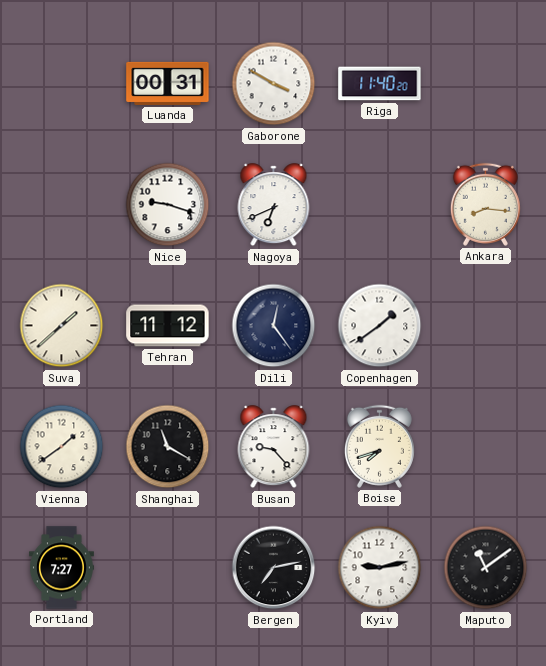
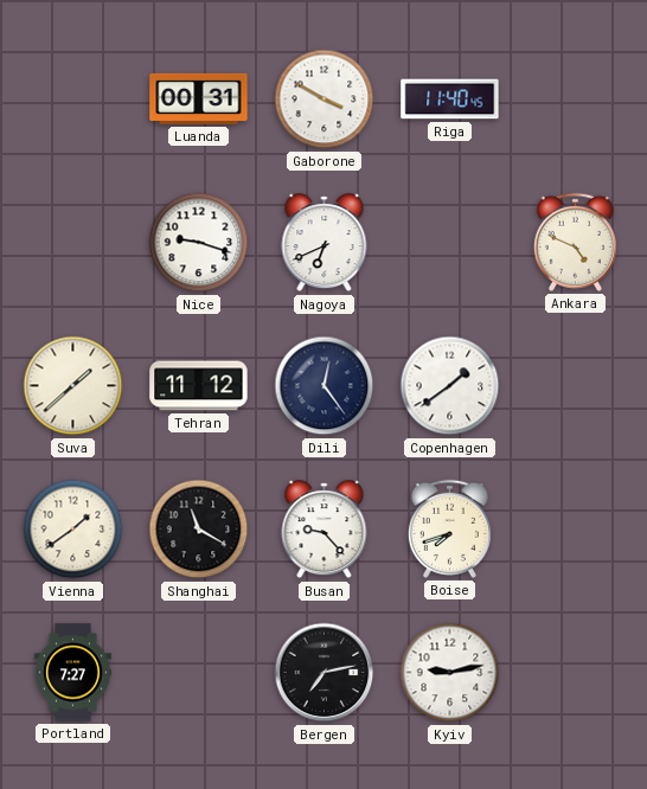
Riga: 11:40:20 -> 11:40:45
Ankara: 8:16 -> 4:49
Maputo: 11:09 -> none
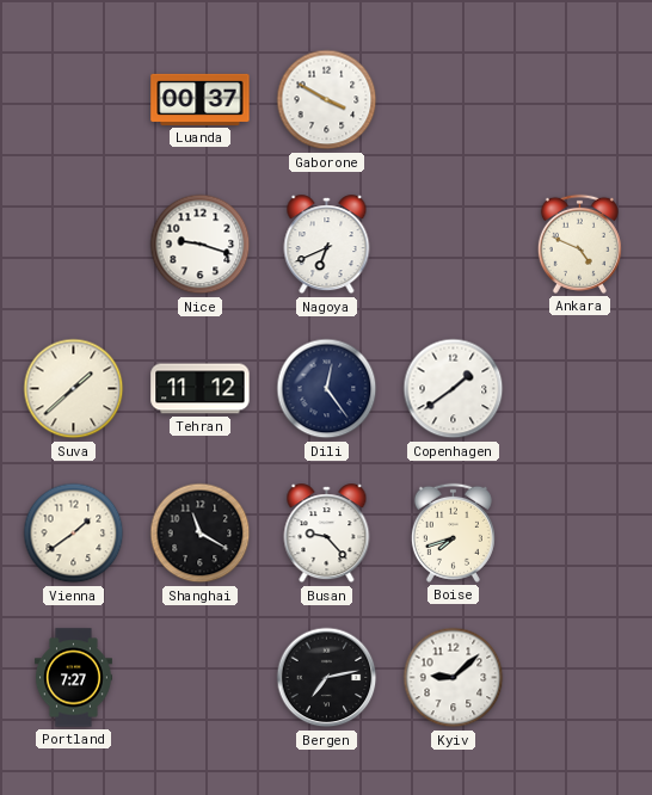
Luanda: 00:31 -> 00:37
Riga: 11:40 -> none
Kyiv: 9:13 -> 9:08
